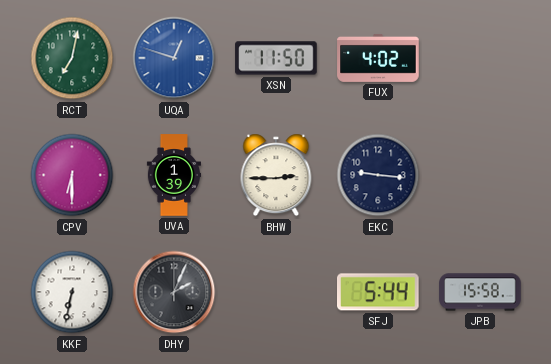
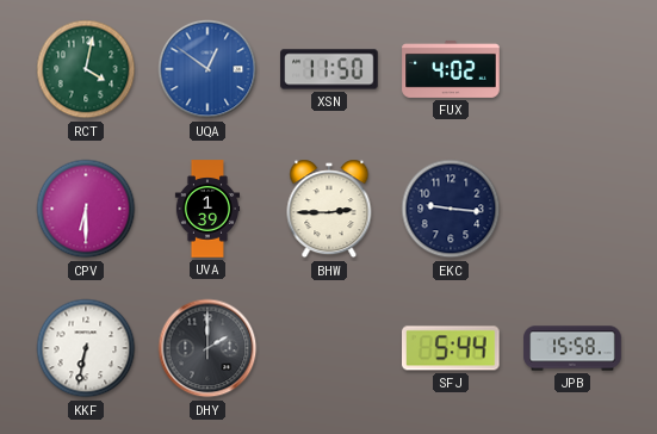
RCT: 7:02 -> 4:02
UQA: 12:48 -> 12:51
DHY: 2:04 -> 2:00
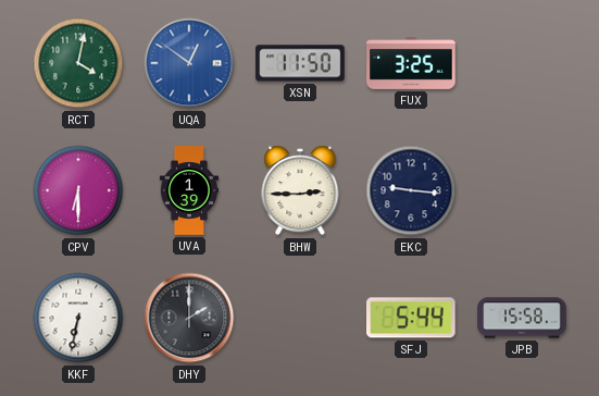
FUX: 4:02 -> 3:25
